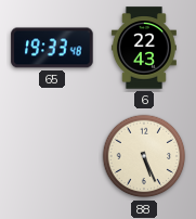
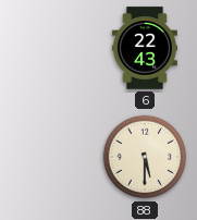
65: 19:33 -> none
88: 5:26 -> 5:30
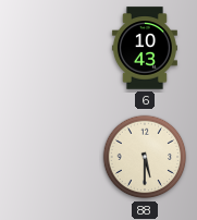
6: 22:43 -> 10:43
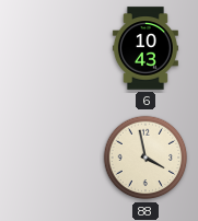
88: 5:30 -> 3:58
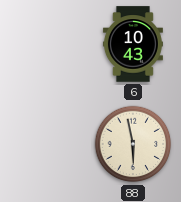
88: 3:58 -> 5:58
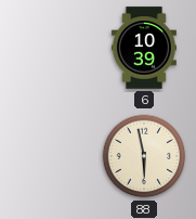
6: 10:43 -> 10:39
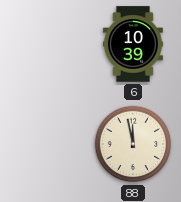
88: 5:58 -> 11:58
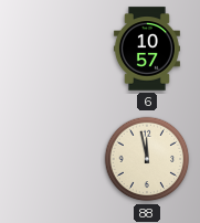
6: 10:39 -> 10:57
